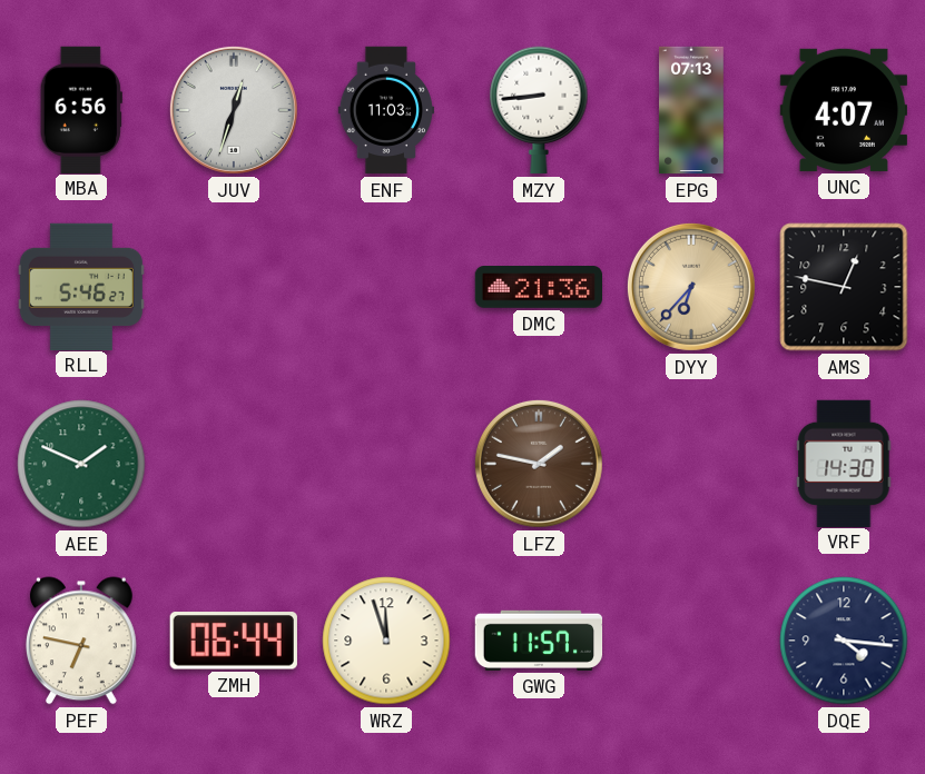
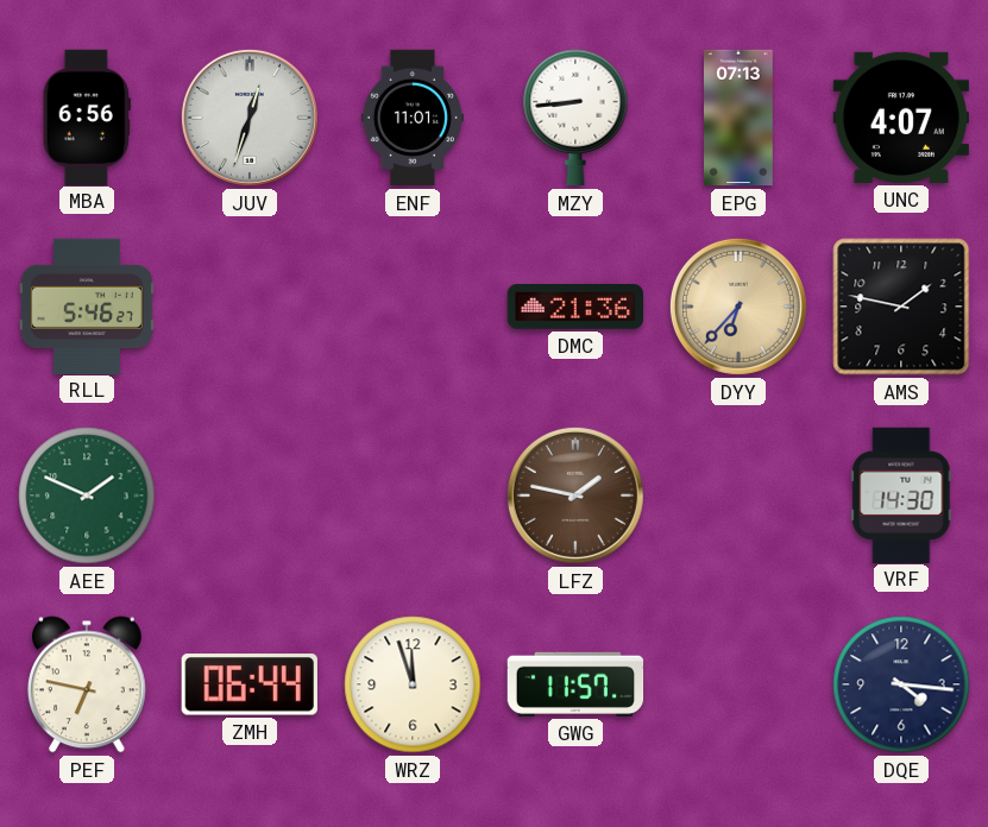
ENF: 11:03 -> 11:01
AMS: 12:47 -> 1:47
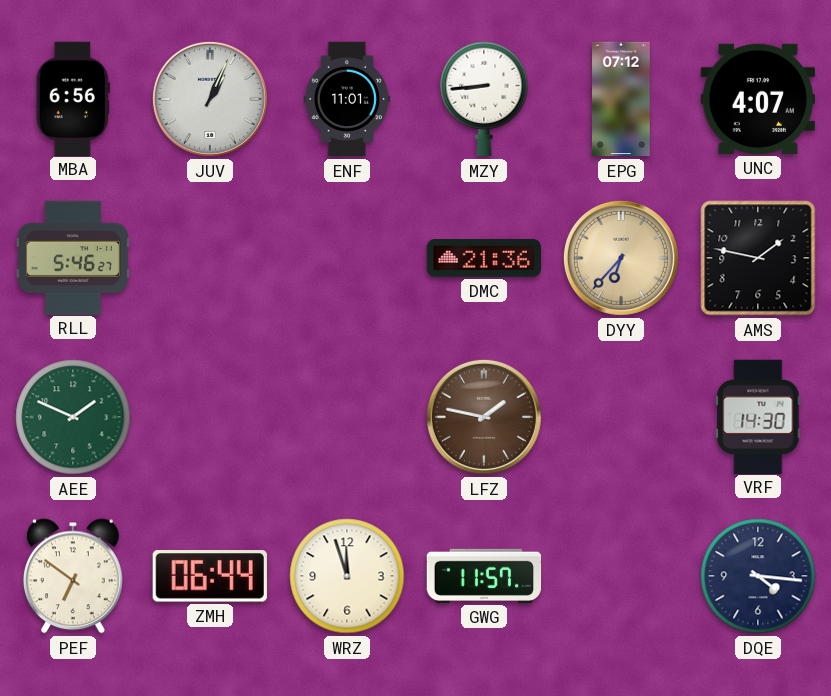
JUV: 12:33 -> 1:04
EPG: 07:13 -> 07:12
PEF: 6:47 -> 6:51
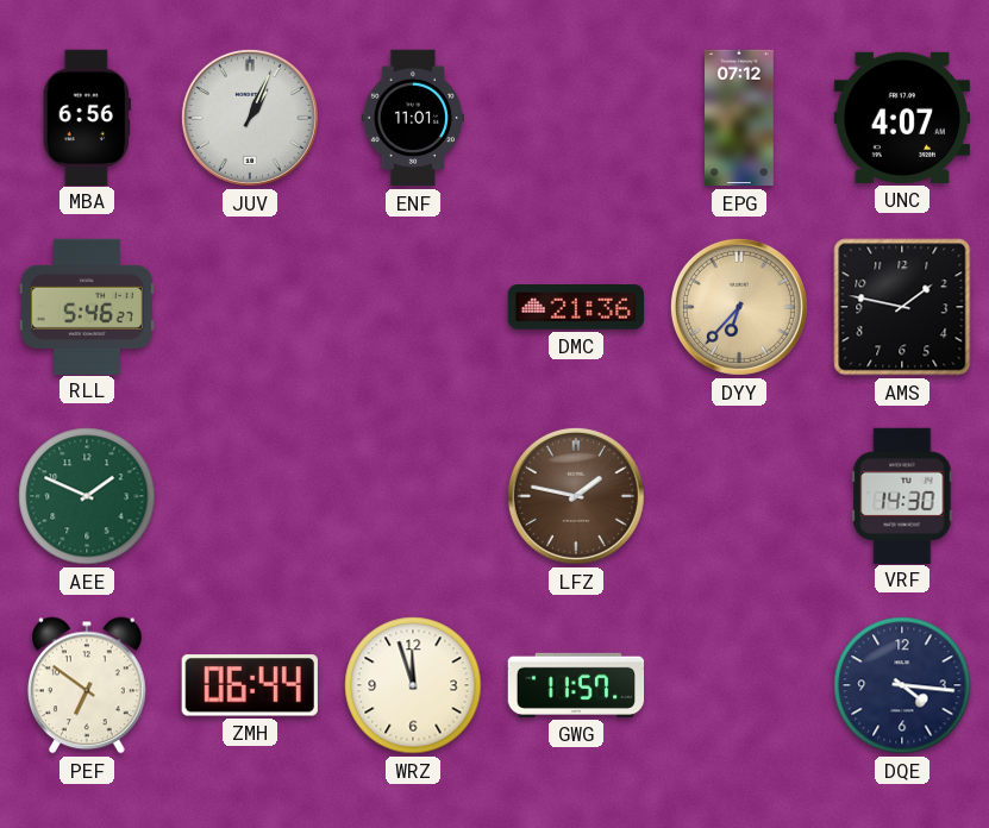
MZY: 8:44 -> none
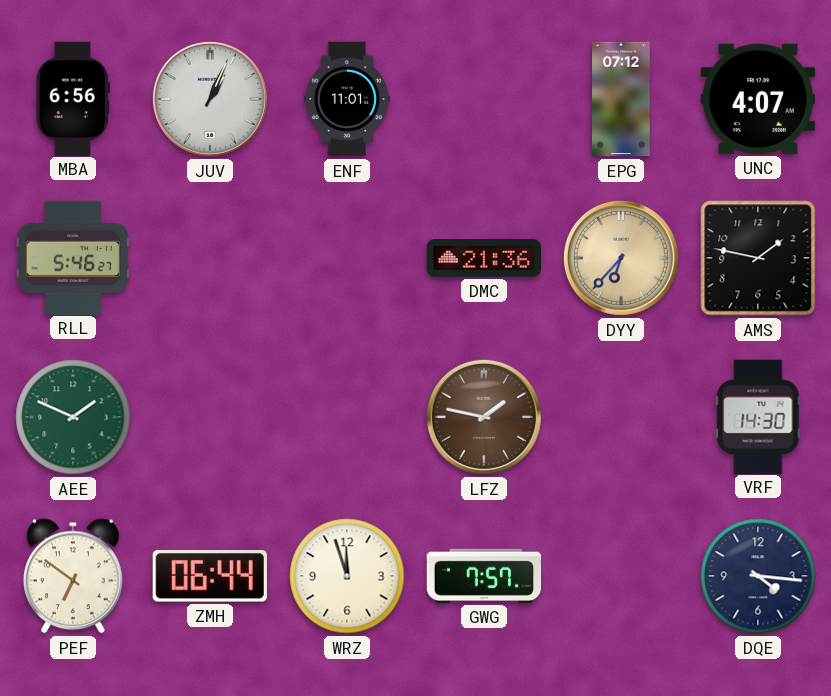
GWG: 11:57 -> 7:57
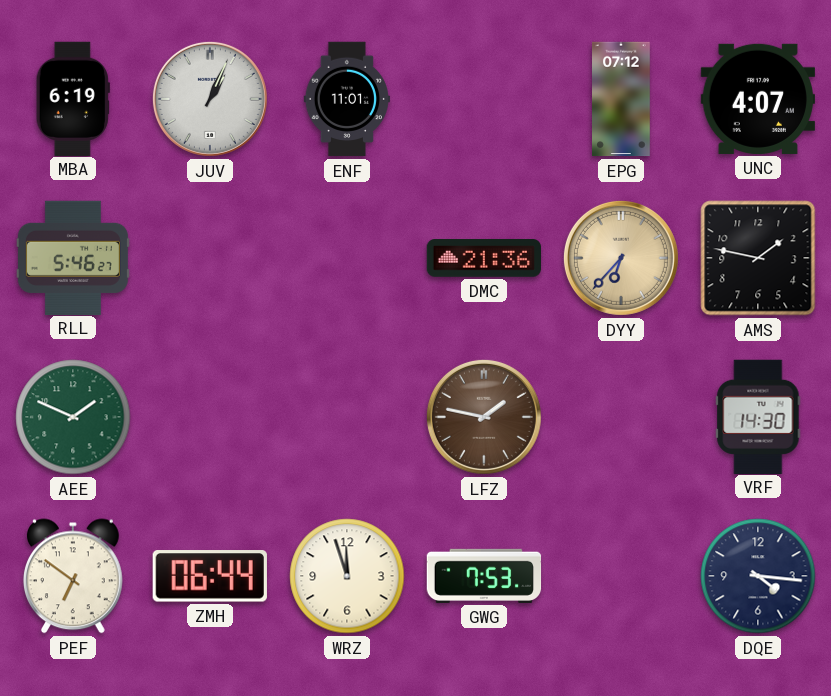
MBA: 6:56 -> 6:19
GWG: 7:57 -> 7:53
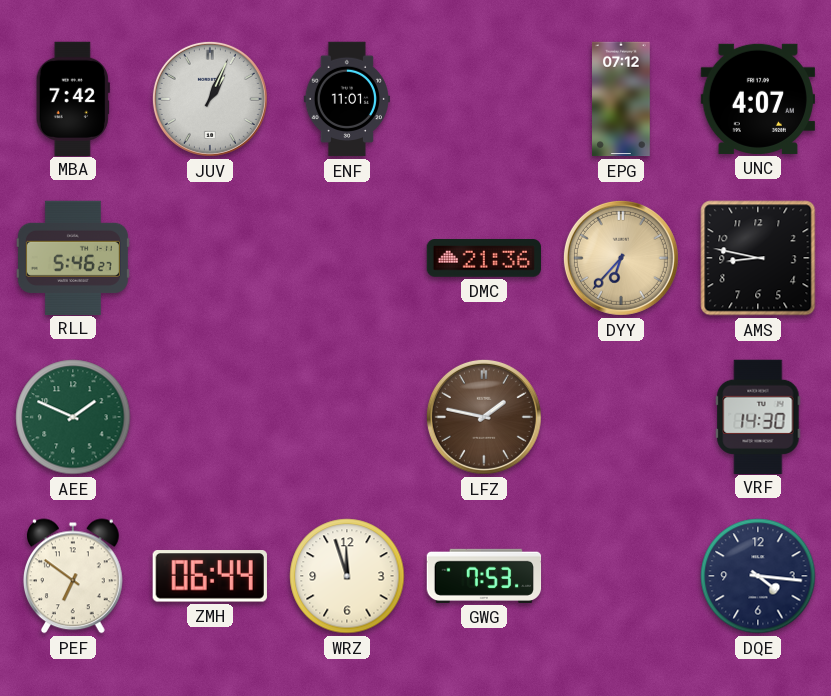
MBA: 6:19 -> 7:42
AMS: 1:47 -> 8:47
